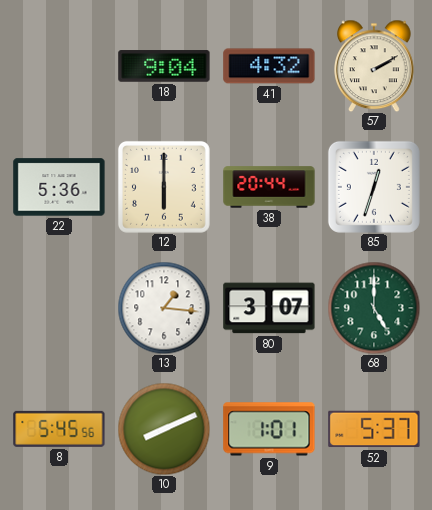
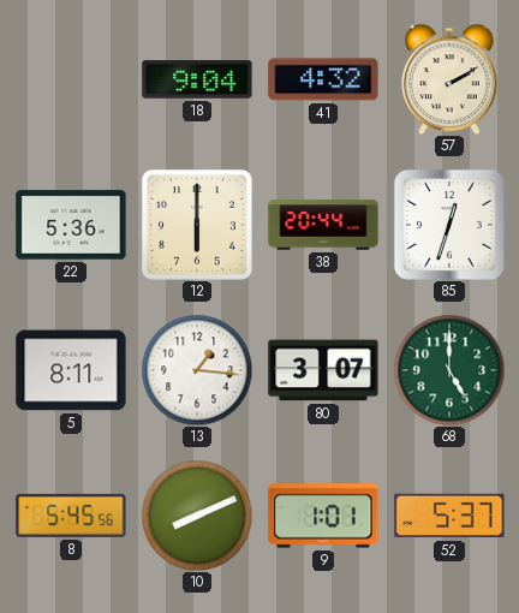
5: none -> 8:11
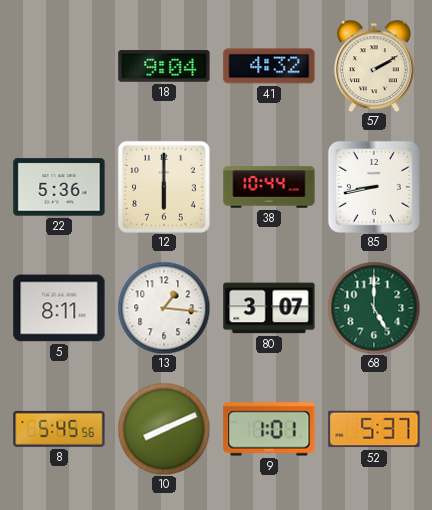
38: 20:44 -> 10:44
85: 12:33 -> 8:43
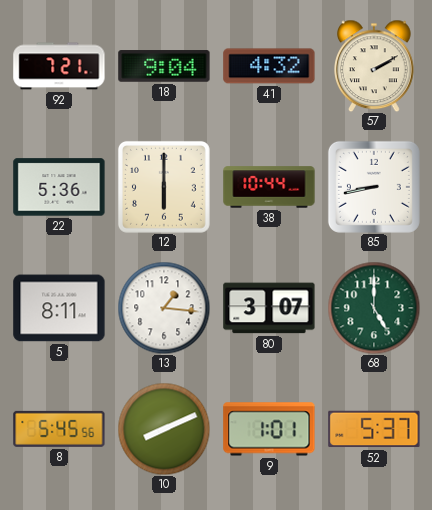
92: none -> 7:21
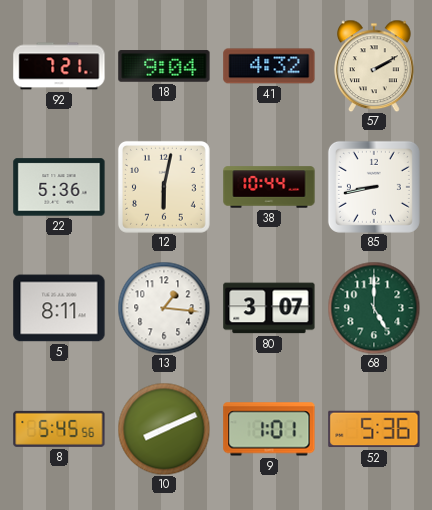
12: 6:00 -> 6:02
52: 5:37 -> 5:36
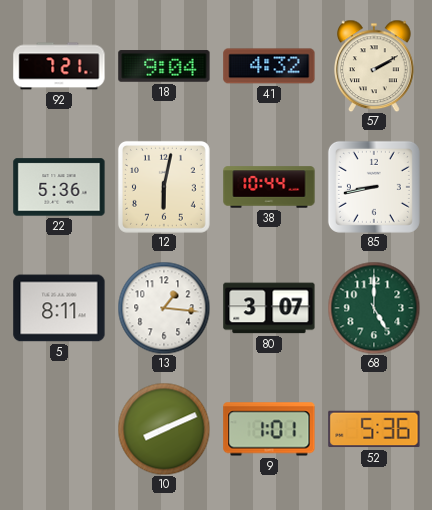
8: 5:45 -> none
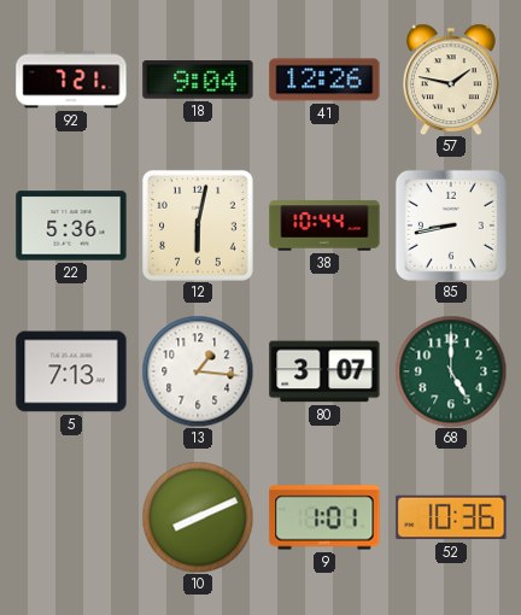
41: 4:32 -> 12:26
57: 2:10 -> 1:47
5: 8:11 -> 7:13
52: 5:36 -> 10:36
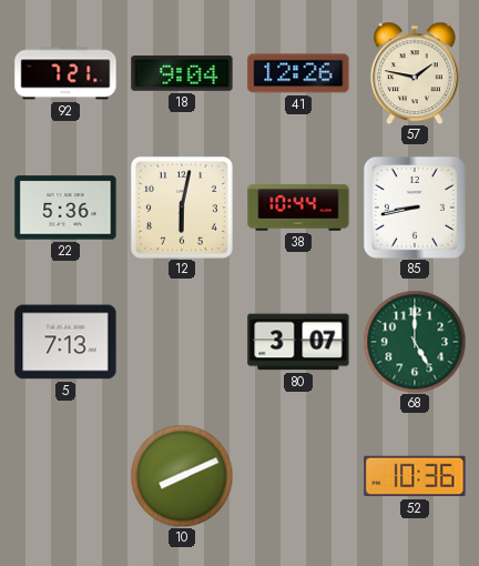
13: 1:16 -> none
9: 1:01 -> none
